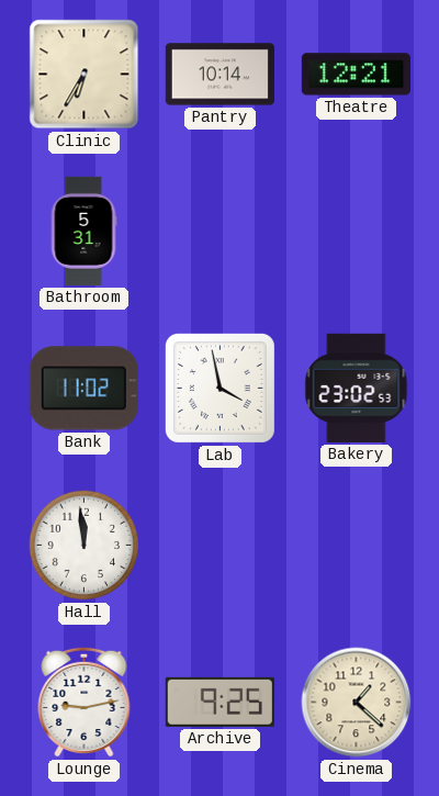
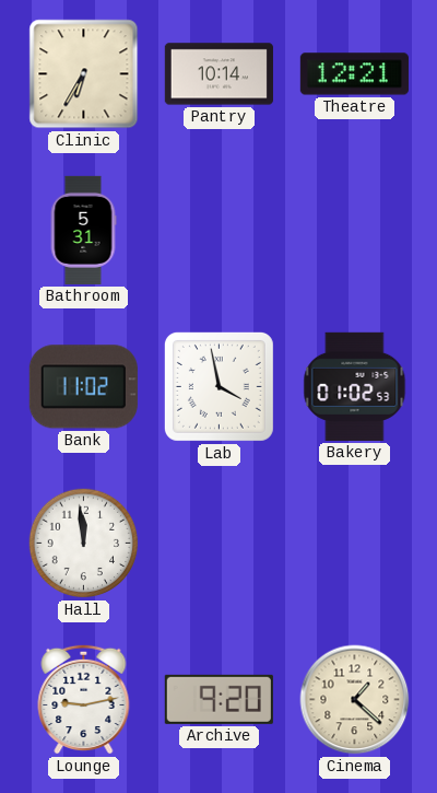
Bakery: 23:02 -> 01:02
Archive: 9:25 -> 9:20
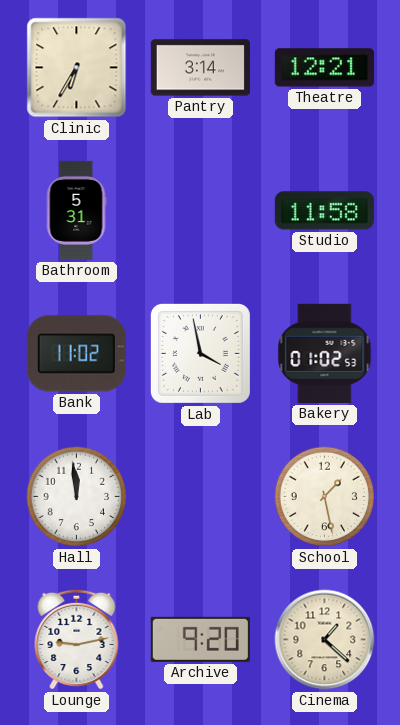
Pantry: 10:14 -> 3:14
Studio: none -> 11:58
School: none -> 1:28
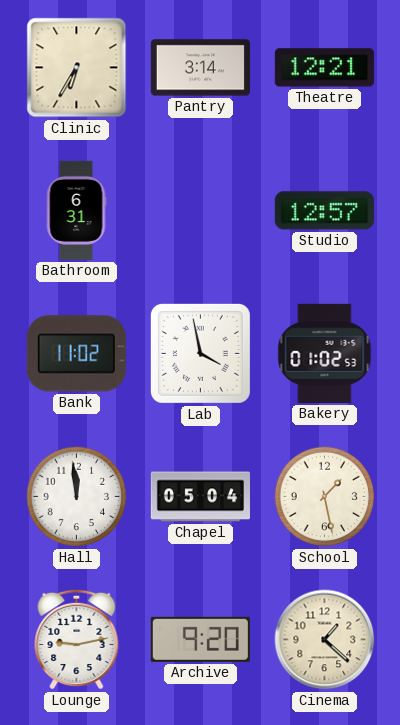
Bathroom: 5:31 -> 6:31
Studio: 11:58 -> 12:57
Chapel: none -> 05:04
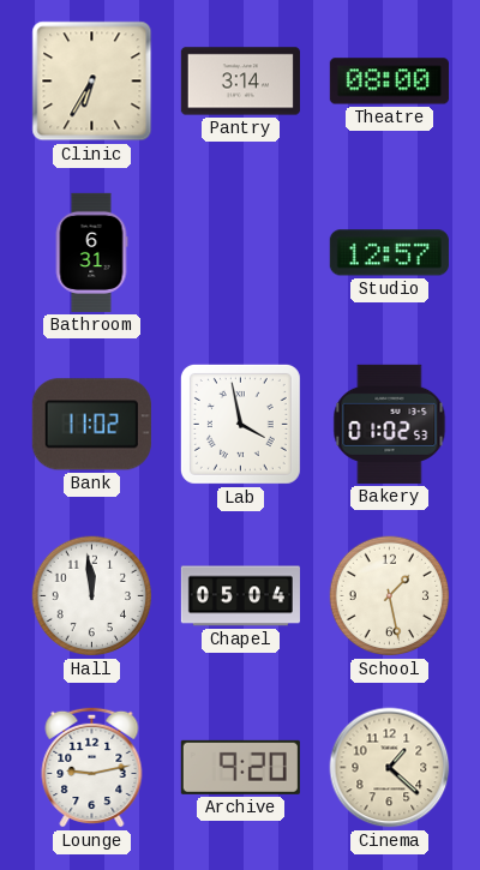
Theatre: 12:21 -> 08:00
